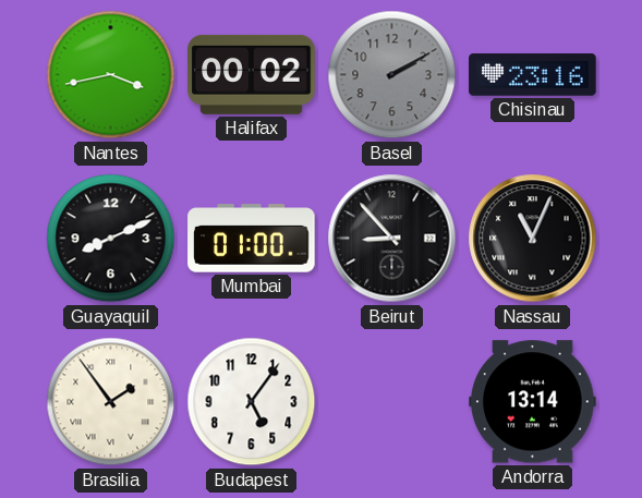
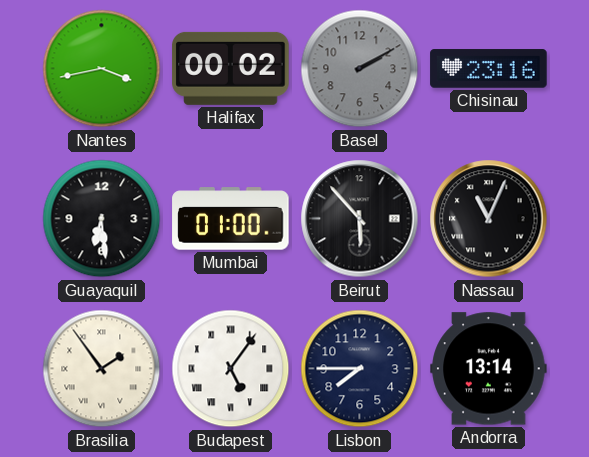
Guayaquil: 8:11 -> 6:29
Beirut: 8:53 -> 5:53
Budapest numerals: Arabic -> Roman
Lisbon: none -> 7:45
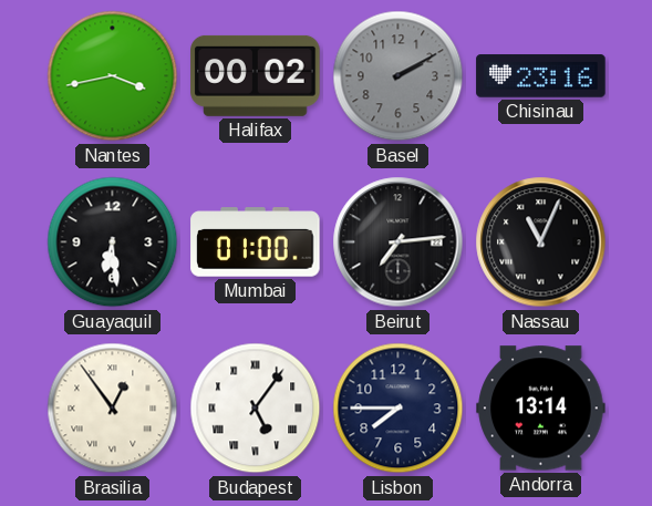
Beirut: 5:53 -> 7:14
Brasilia: 1:54 -> 12:54
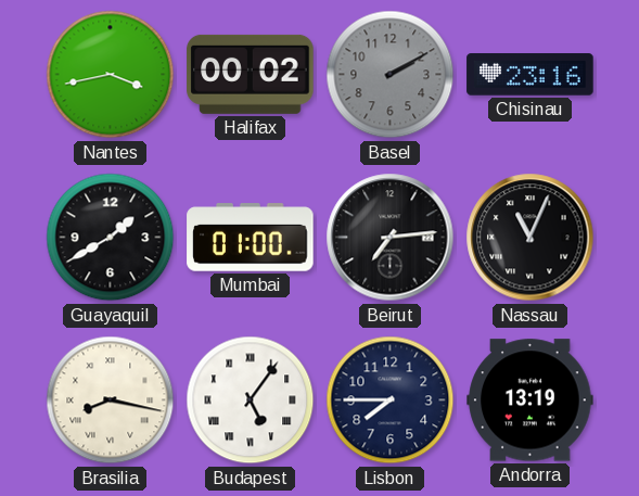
Guayaquil: 6:29 -> 1:40
Brasilia: 12:54 -> 8:17
Andorra: 13:14 -> 13:19
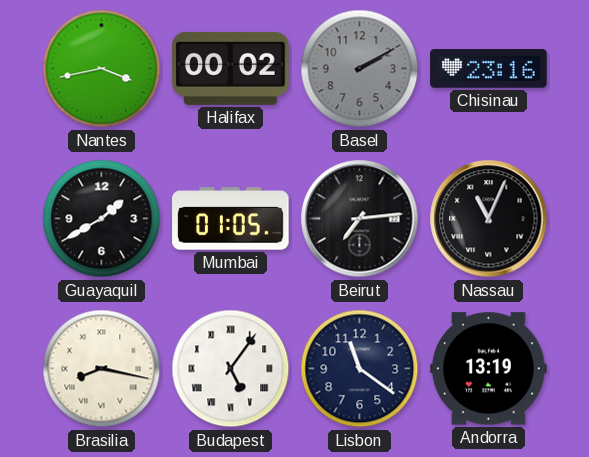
Mumbai: 01:00 -> 01:05
Lisbon: 7:45 -> 11:21
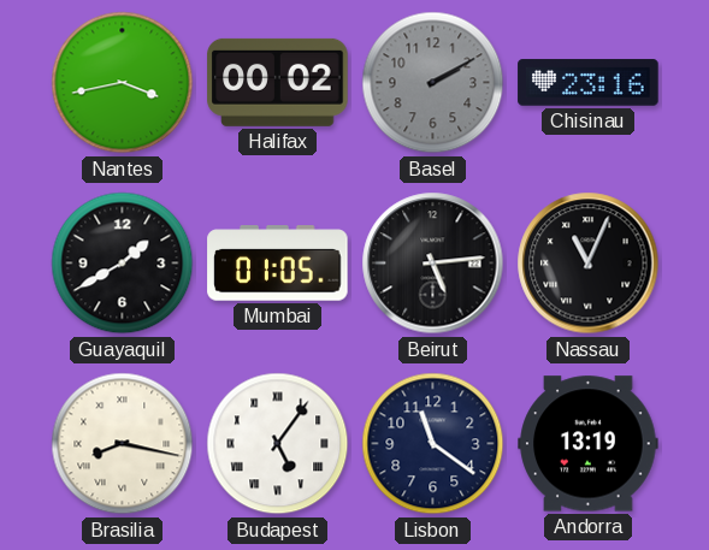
Beirut: 7:14 -> 5:14
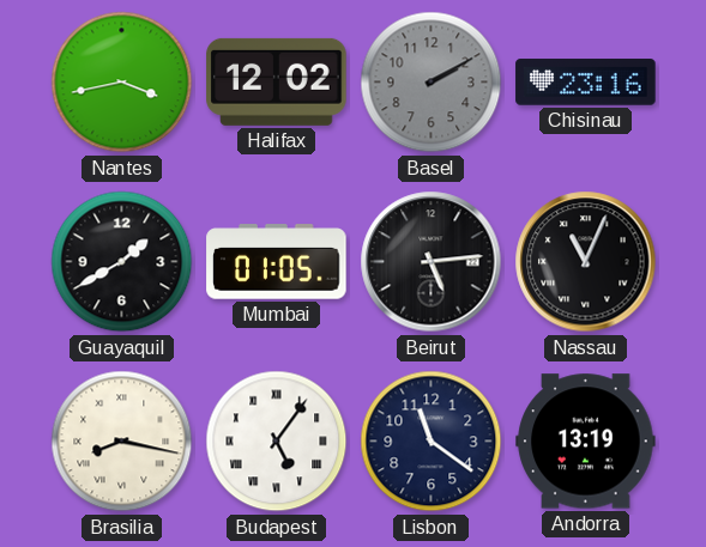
Halifax: 00:02 -> 12:02
